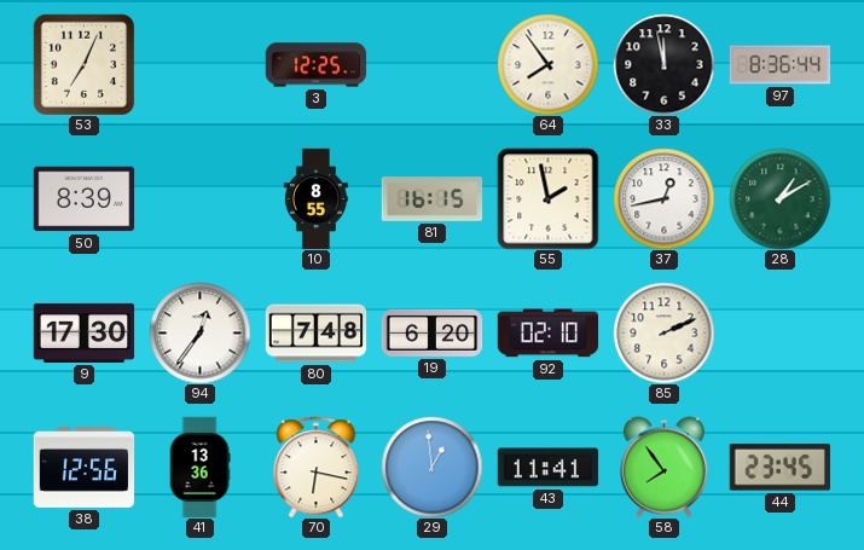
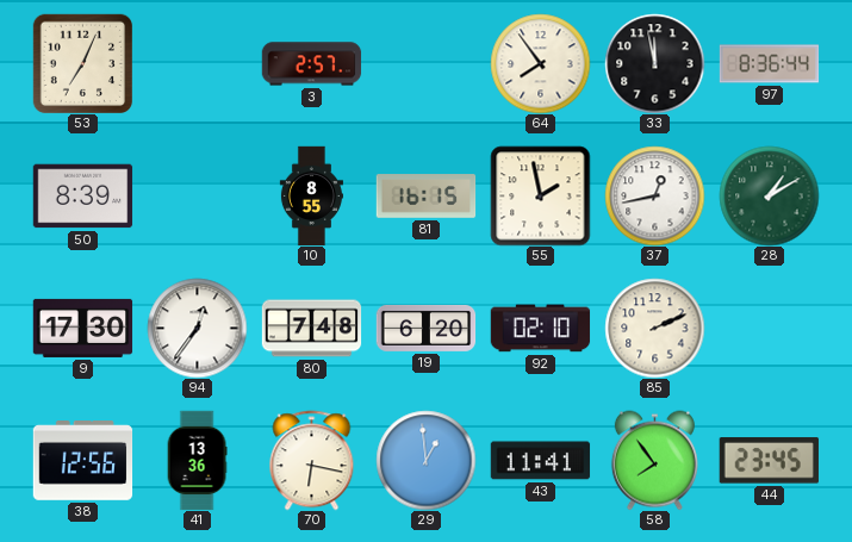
3: 12:25 -> 2:57
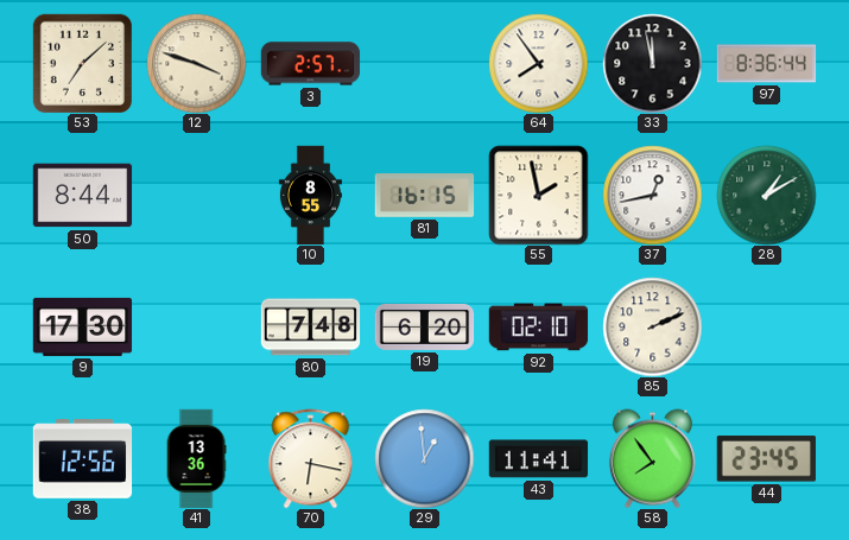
53: 7:04 -> 7:08
12: none -> 3:48
50: 8:39 -> 8:44
94: 12:36 -> none
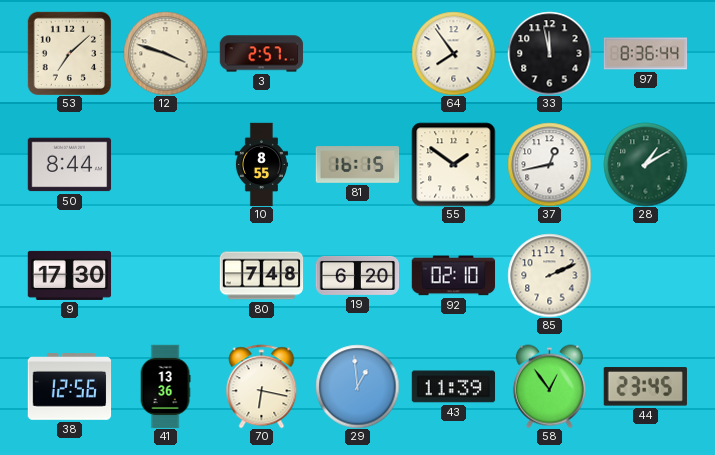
55: 1:58 -> 1:51
43: 11:41 -> 11:39
58: 7:54 -> 12:54
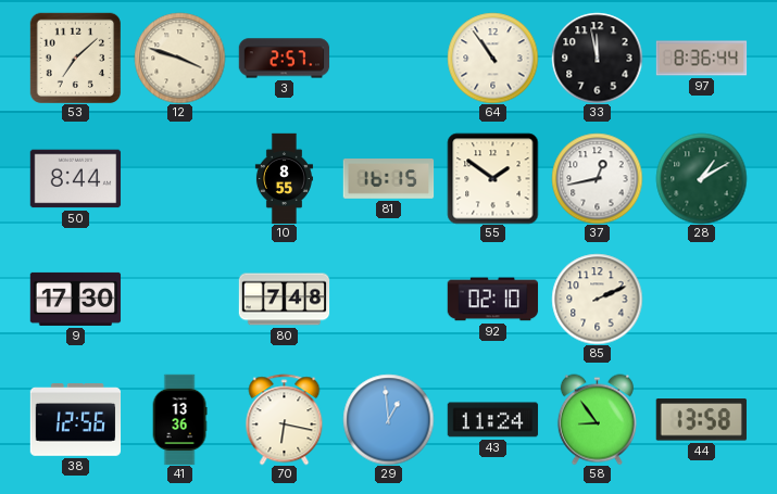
64: 7:54 -> 10:54
19: 6:20 -> none
43: 11:39 -> 11:24
58: 12:54 -> 8:54
44: 23:45 -> 13:58
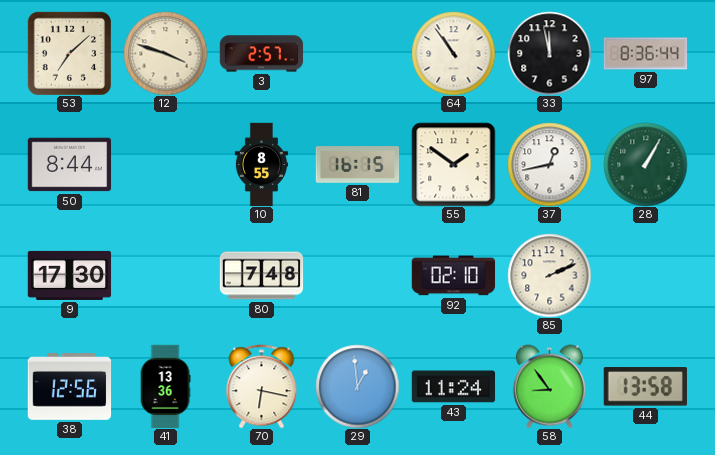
28: 1:10 -> 1:05
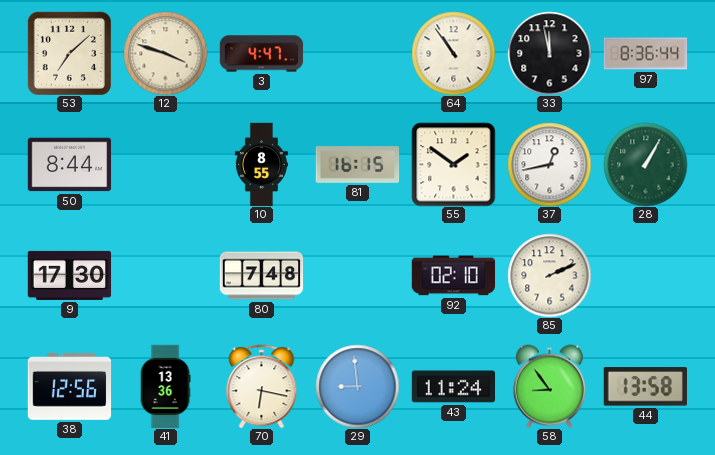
3: 2:57 -> 4:47
29: 12:59 -> 8:59
